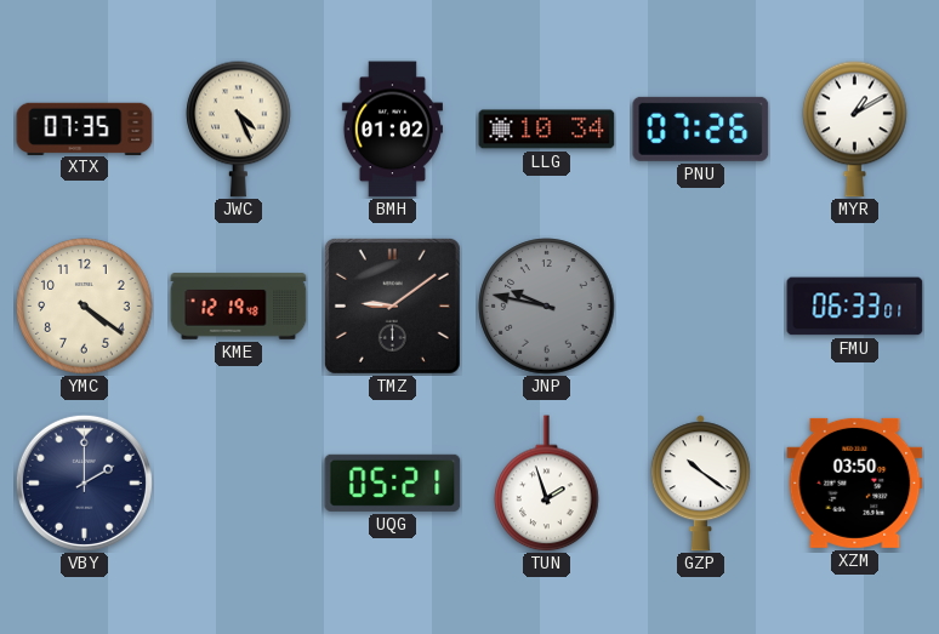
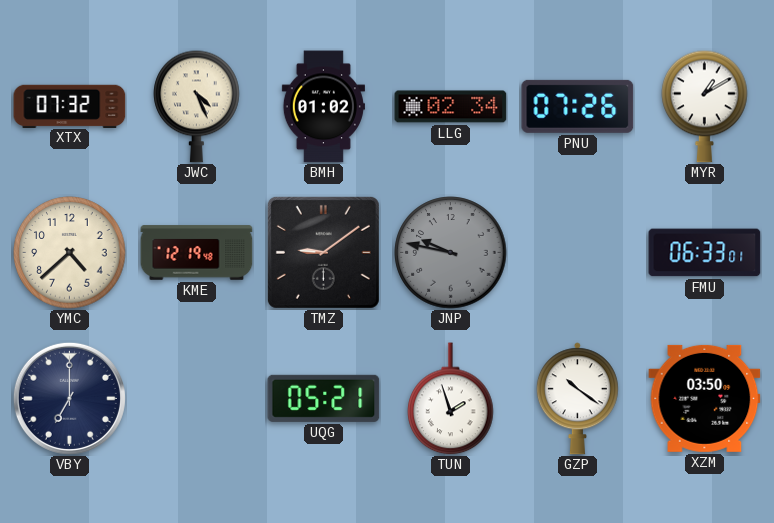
XTX: 07:35 -> 07:32
LLG: 10:34 -> 02:34
YMC: 4:21 -> 4:38
VBY: 2:00 -> 7:00
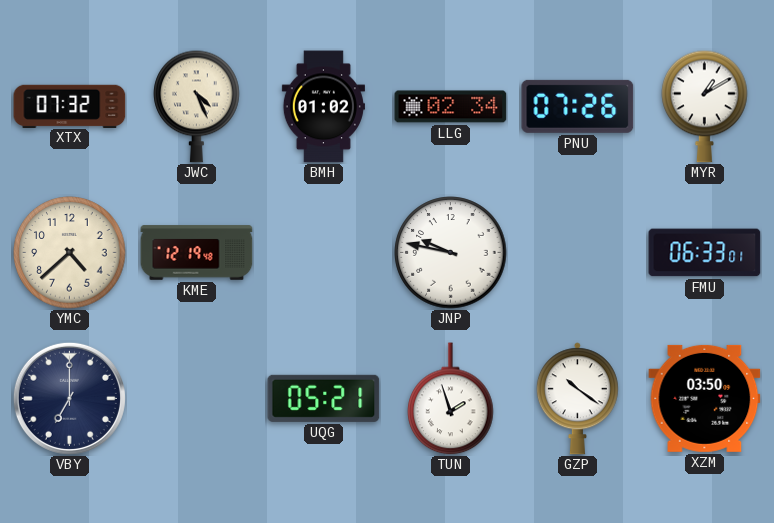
TMZ: 9:09 -> none
JNP dial: grey -> white
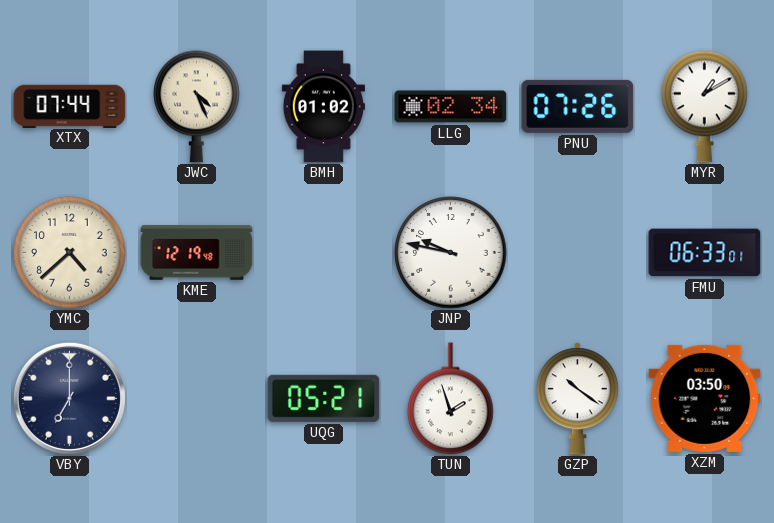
XTX: 07:32 -> 07:44
